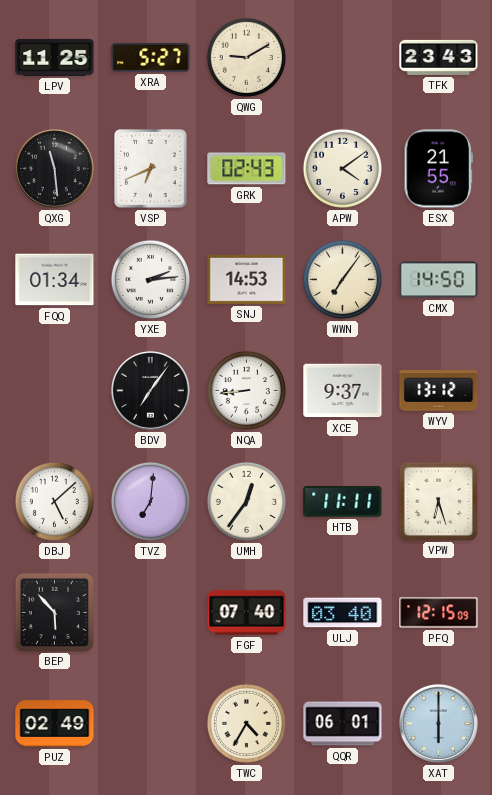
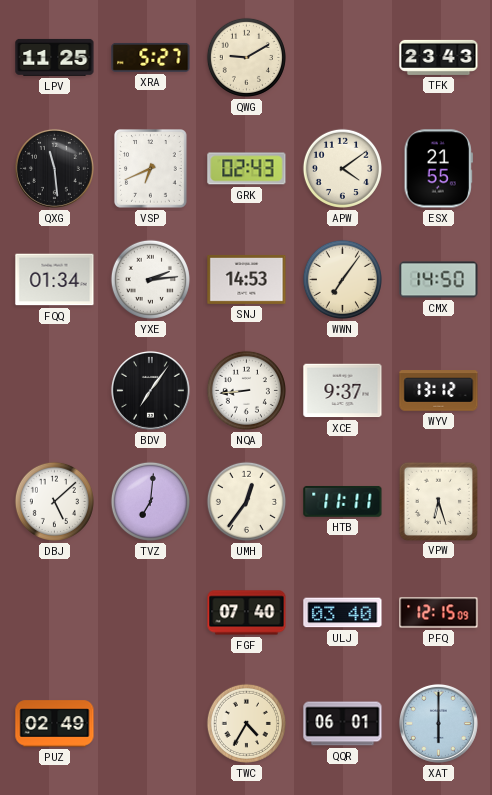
BEP: 5:53 -> none
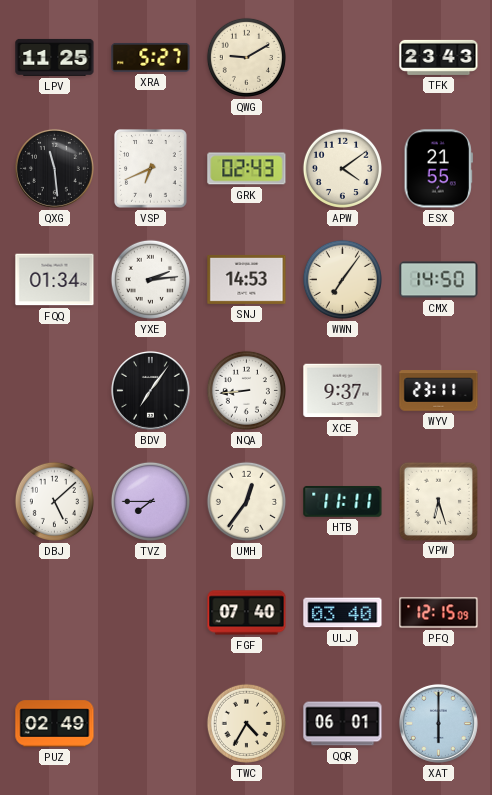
WYV: 13:12 -> 23:11
TVZ: 7:01 -> 7:45
